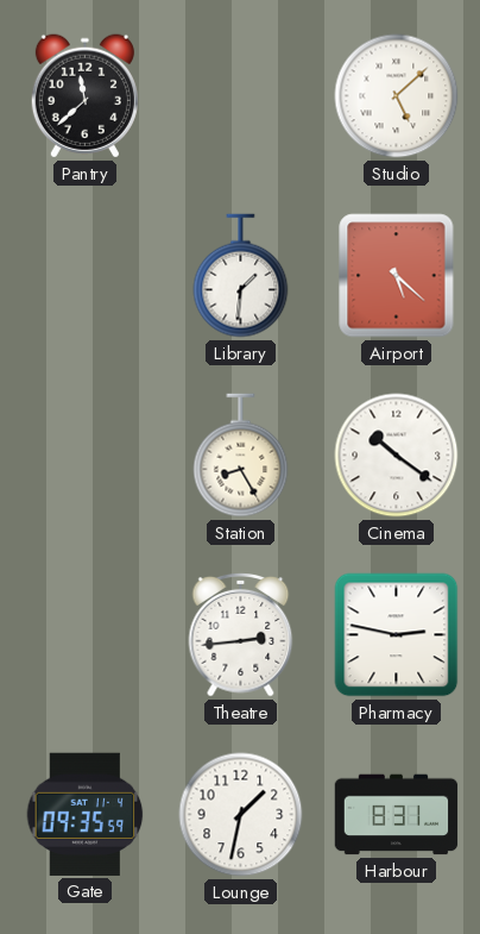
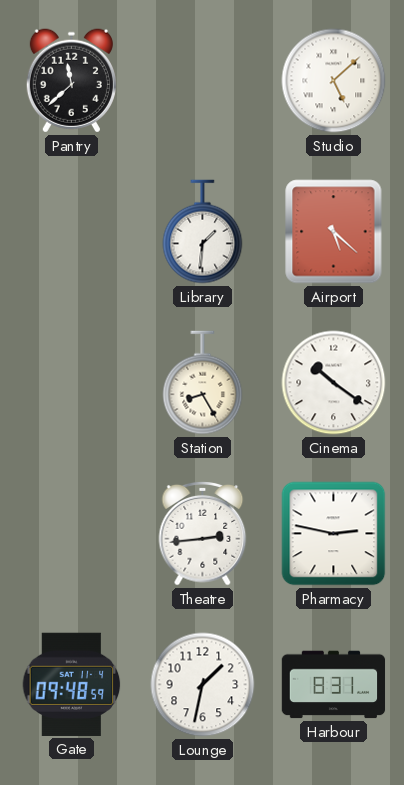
Gate: 09:35 -> 09:48
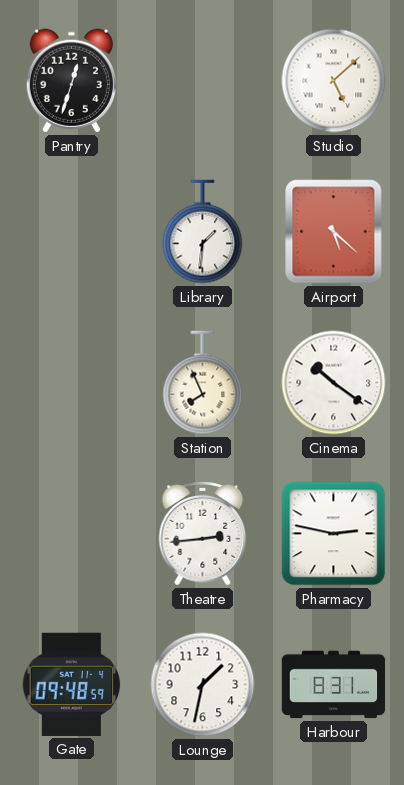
Pantry: 11:38 -> 12:33
Station: 8:25 -> 7:56
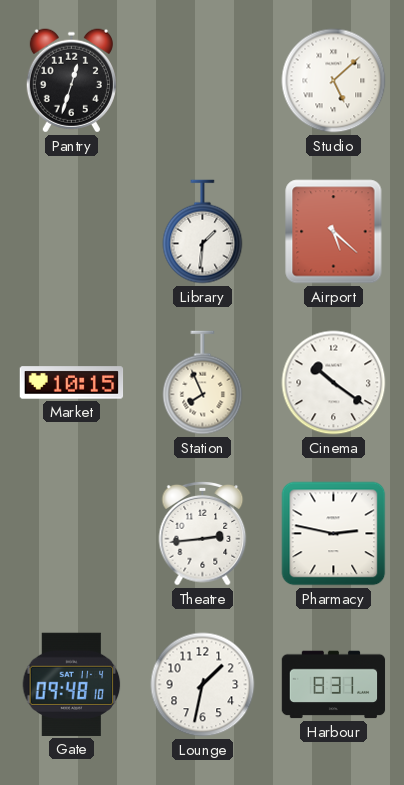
Market: none -> 10:15
Gate: 09:48:59 -> 09:48:10
